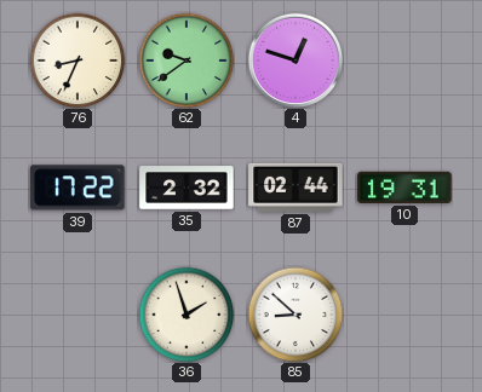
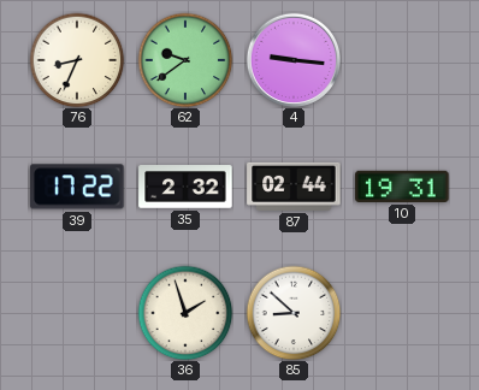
4: 12:48 -> 9:16
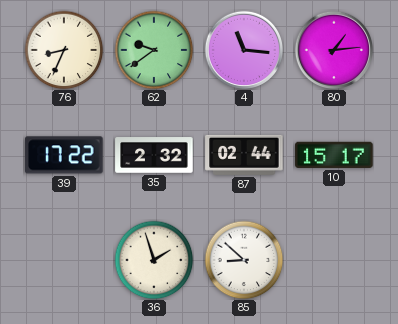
4: 9:16 -> 11:16
80: none -> 1:14
10: 19:31 -> 15:17
